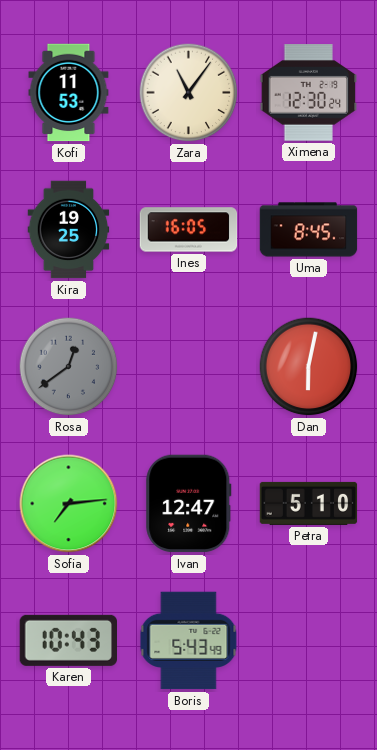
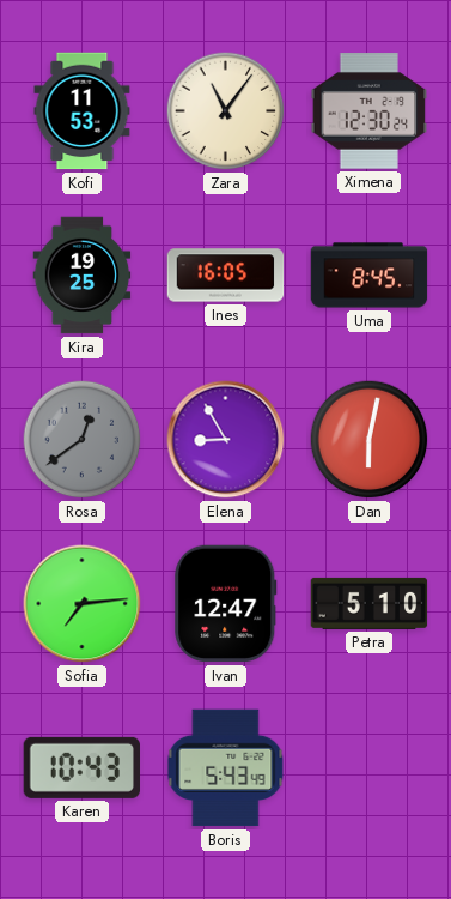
Elena: none -> 8:55
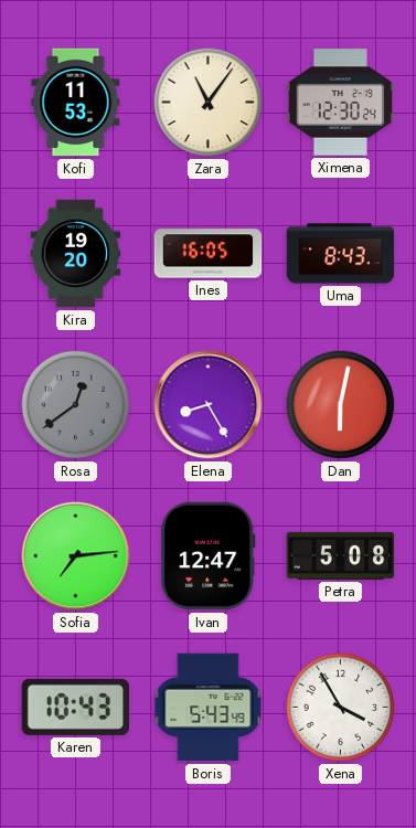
Kira: 19:25 -> 19:20
Uma: 8:45 -> 8:43
Elena: 8:55 -> 8:25
Petra: 5:10 -> 5:08
Xena: none -> 3:55
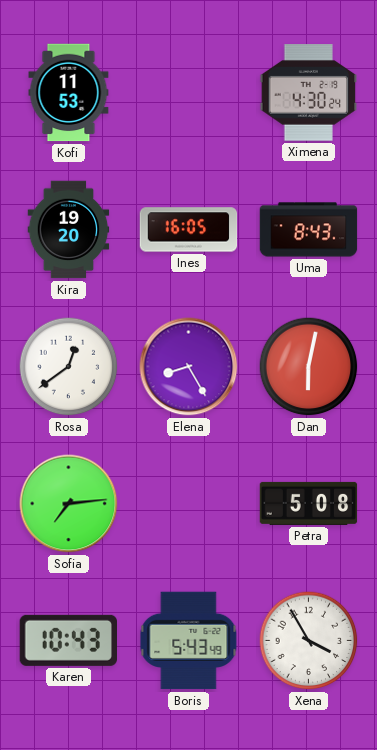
Zara: 11:06 -> none
Ximena: 12:30 -> 4:30
Rosa dial: grey -> white
Ivan: 12:47 -> none
